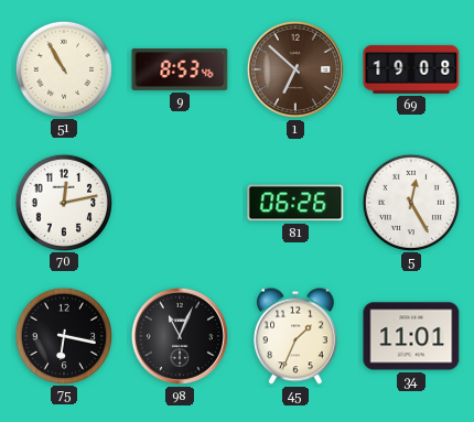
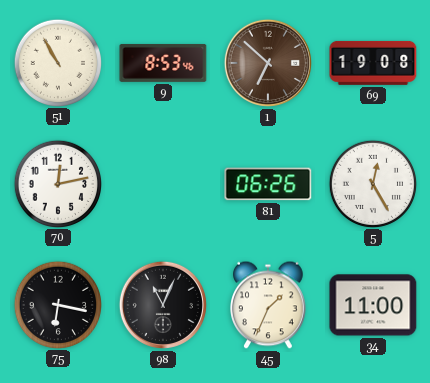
34: 11:01 -> 11:00
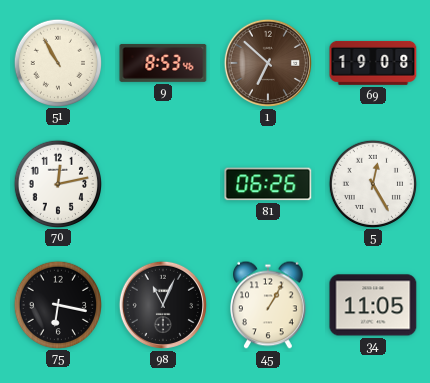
45: 1:34 -> 1:05
34: 11:00 -> 11:05
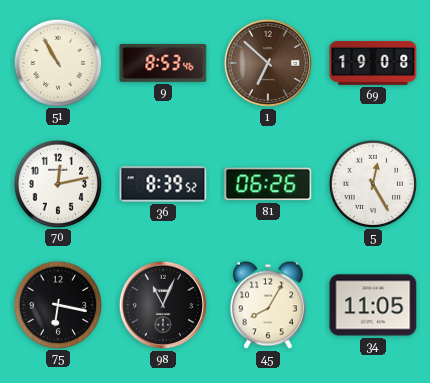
36: none -> 8:39
45: 1:05 -> 8:05
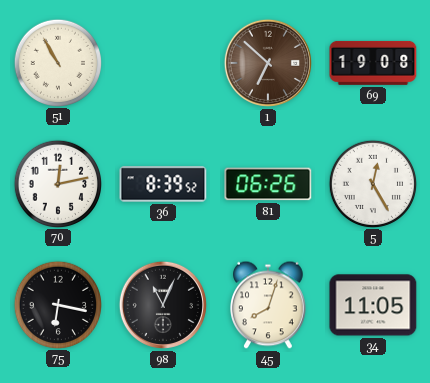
9: 8:53 -> none
45: 8:05 -> 8:03
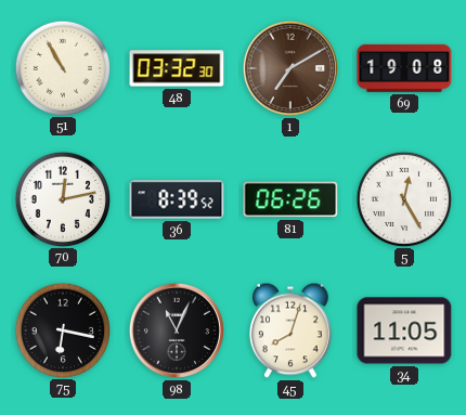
48: none -> 03:32
1: 6:52 -> 7:10
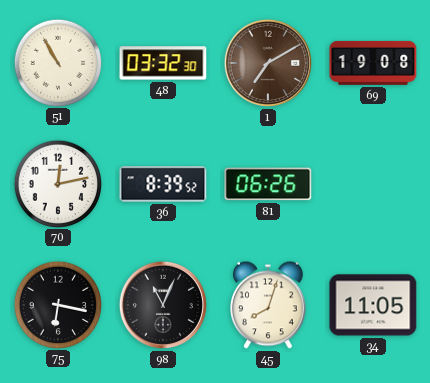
5: 12:25 -> none
